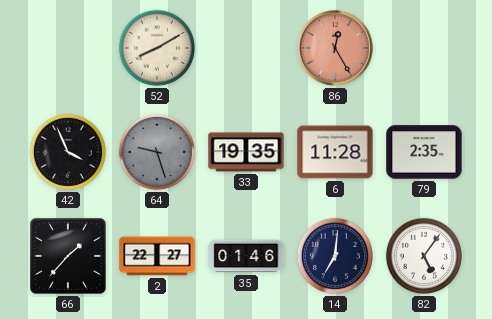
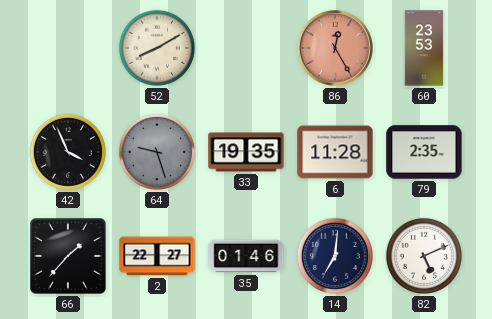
60: none -> 23:53
82: 5:06 -> 5:11
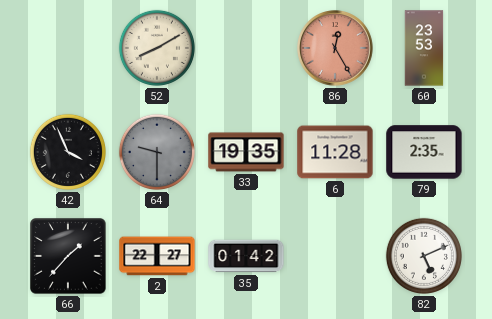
64: 9:27 -> 9:30
35: 01:46 -> 01:42
14: 7:01 -> none
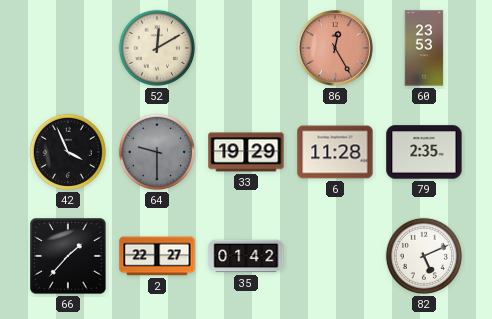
52: 8:10 -> 12:10
33: 19:35 -> 19:29
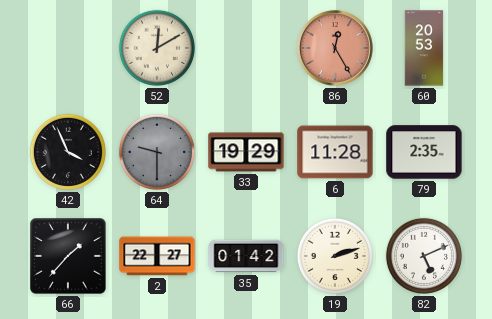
60: 23:53 -> 20:53
19: none -> 2:12
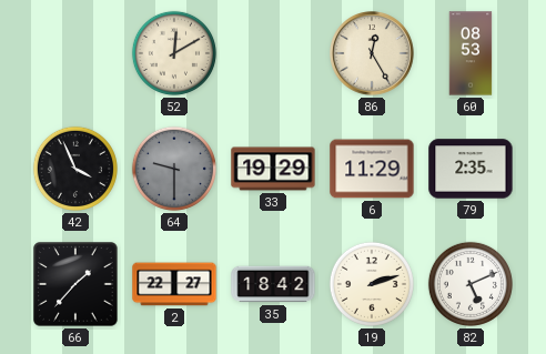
86 dial: salmon -> cream
60: 20:53 -> 08:53
6: 11:28 -> 11:29
35: 01:42 -> 18:42
